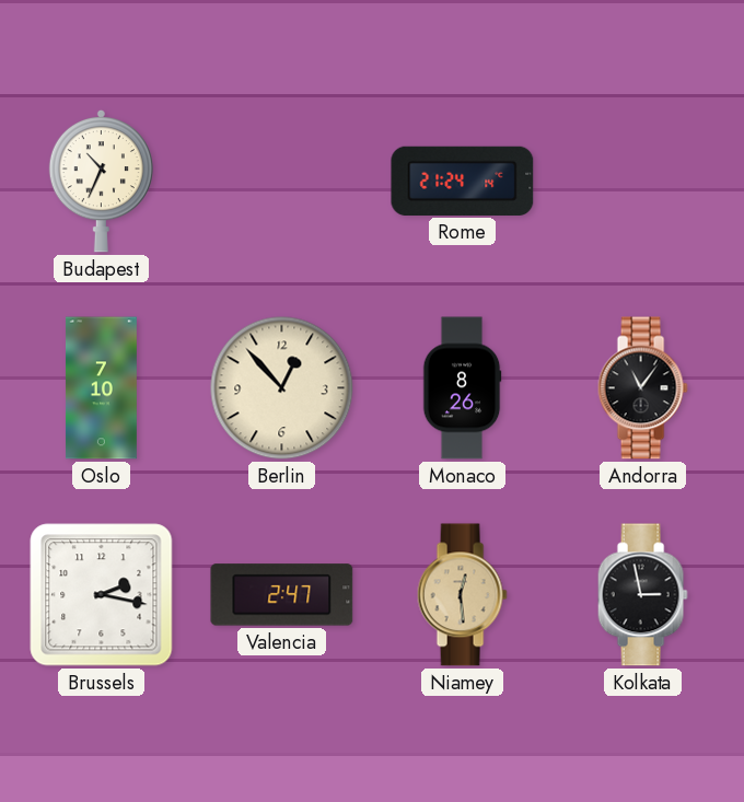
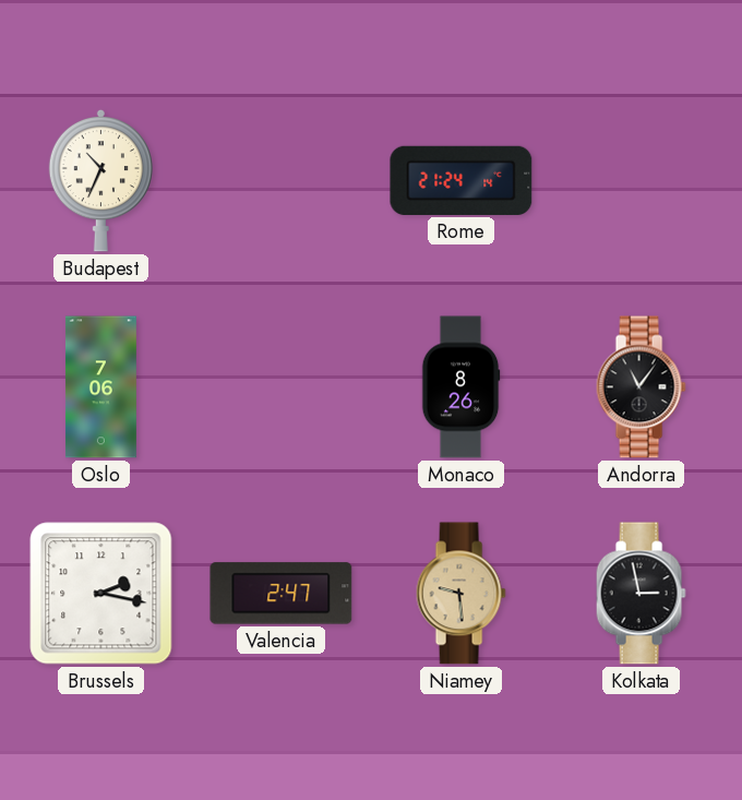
Oslo: 7:10 -> 7:06
Berlin: 12:53 -> none
Niamey: 12:29 -> 9:29
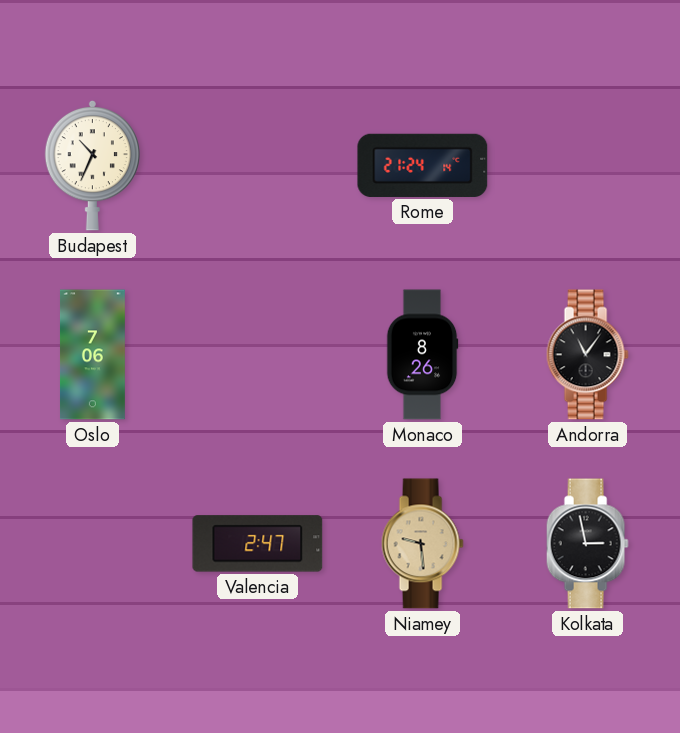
Brussels: 2:17 -> none
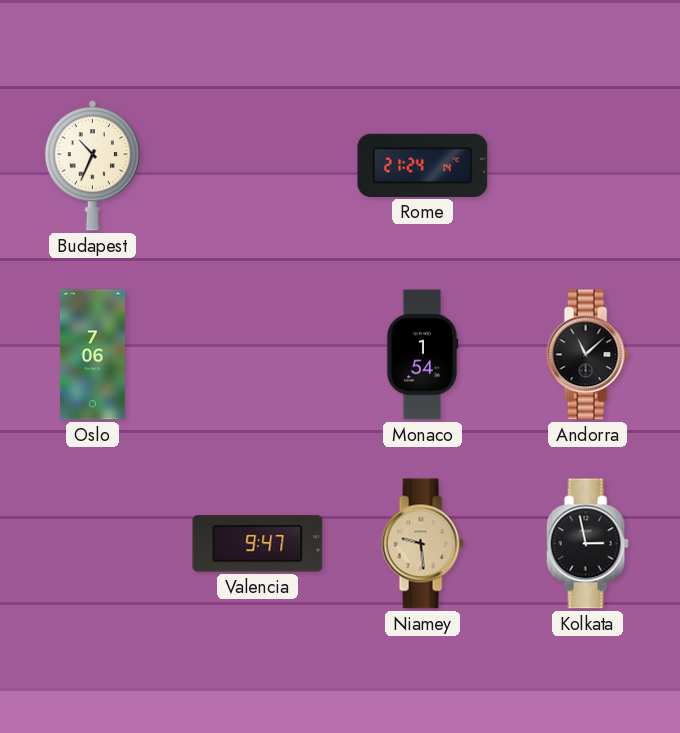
Monaco: 8:26 -> 1:54
Andorra: 11:06 -> 11:08
Valencia: 2:47 -> 9:47
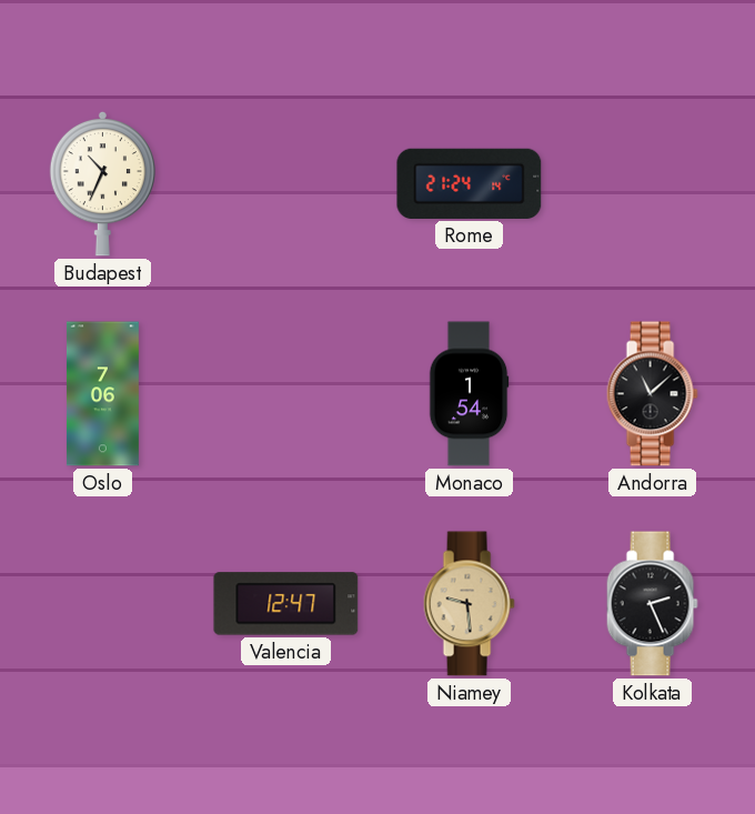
Valencia: 9:47 -> 12:47
Kolkata: 2:58 -> 2:26
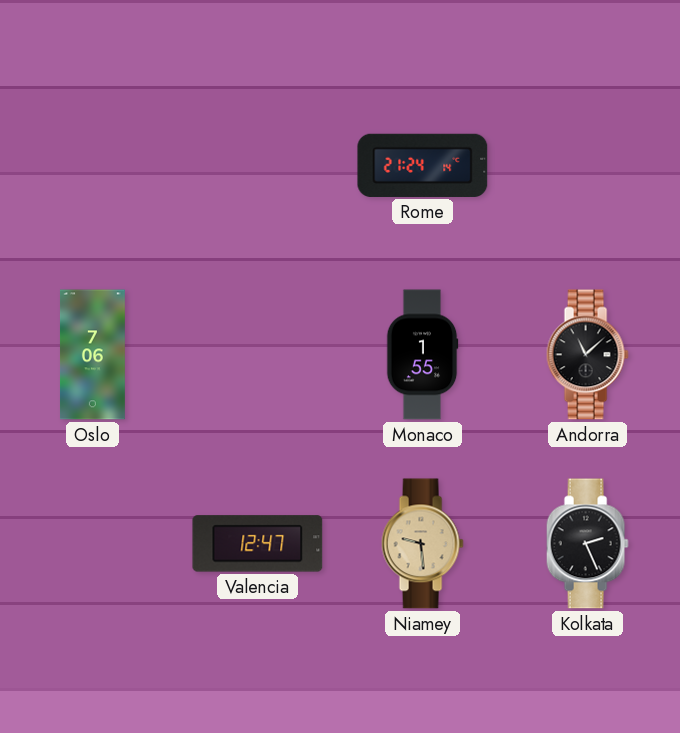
Budapest: 10:34 -> none
Monaco: 1:54 -> 1:55
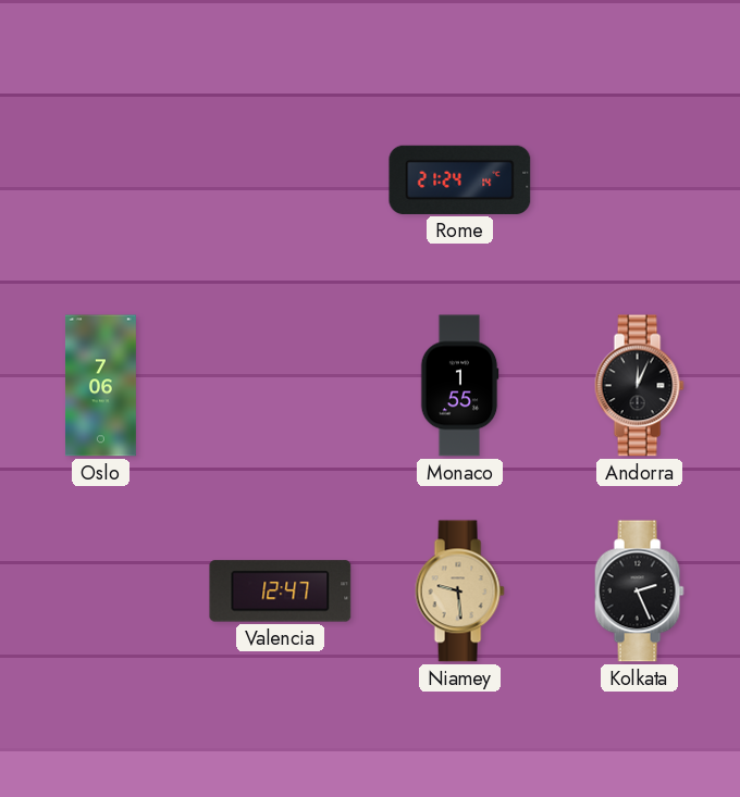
Andorra: 11:08 -> 12:04
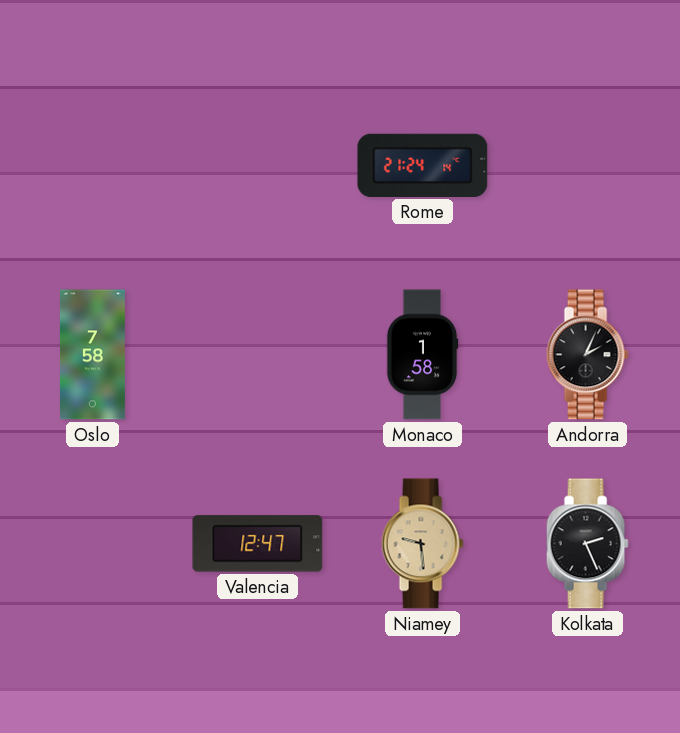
Oslo: 7:06 -> 7:58
Monaco: 1:55 -> 1:58
Andorra: 12:04 -> 2:04
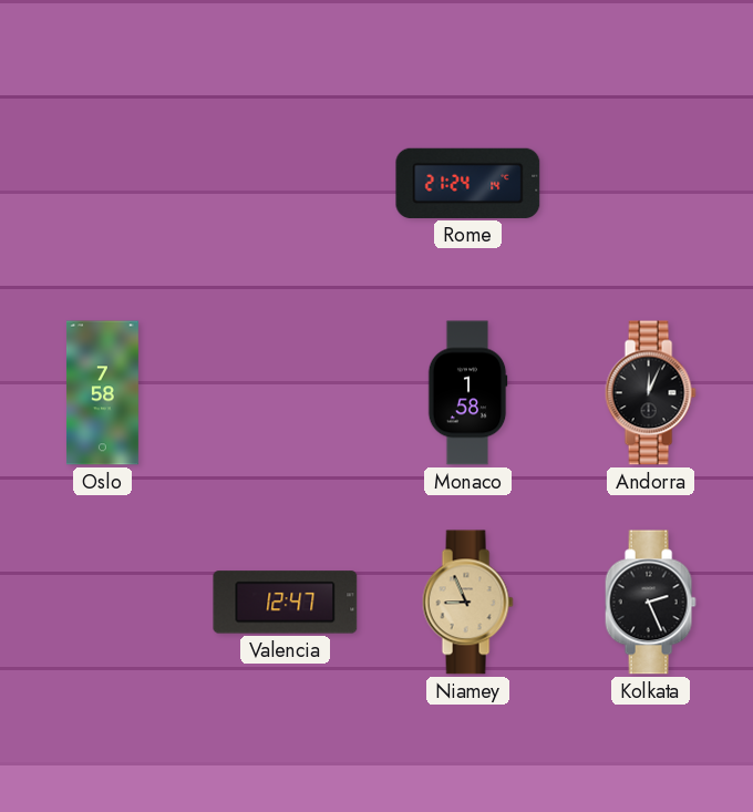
Andorra: 2:04 -> 12:04
Niamey: 9:29 -> 8:56
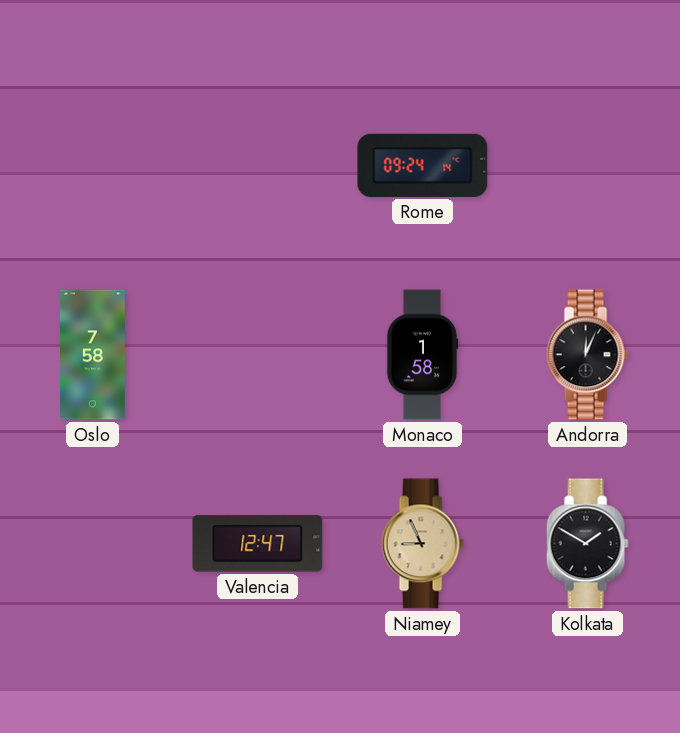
Rome: 21:24 -> 09:24
Kolkata: 2:26 -> 1:50
